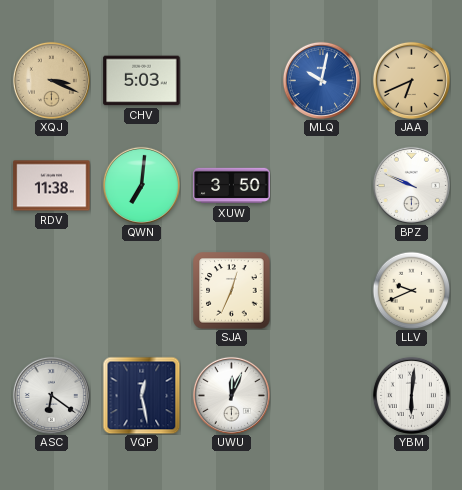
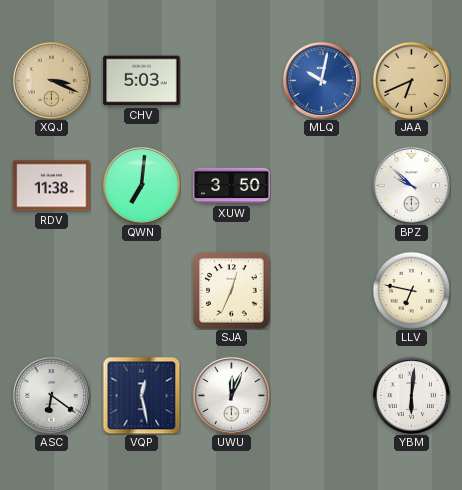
BPZ: 9:49 -> 9:52
LLV: 9:41 -> 6:47
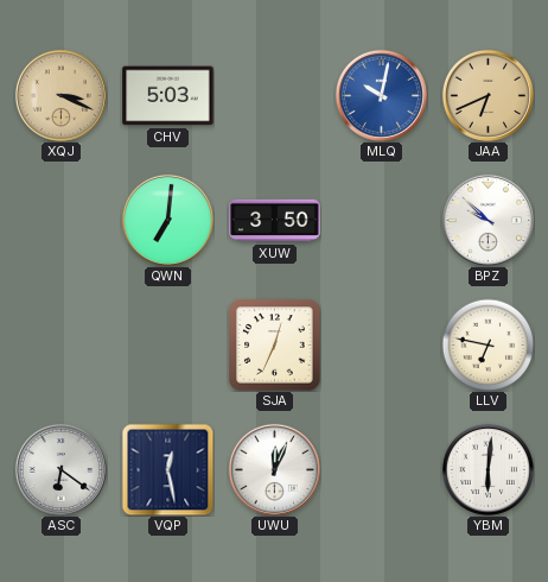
RDV: 11:38 -> none
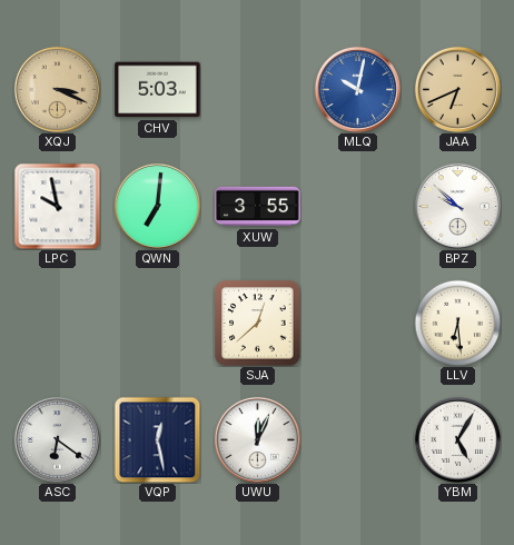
LPC: none -> 9:58
XUW: 3:50 -> 3:55
SJA: 12:34 -> 12:38
LLV: 6:47 -> 6:29
YBM: 6:01 -> 5:05
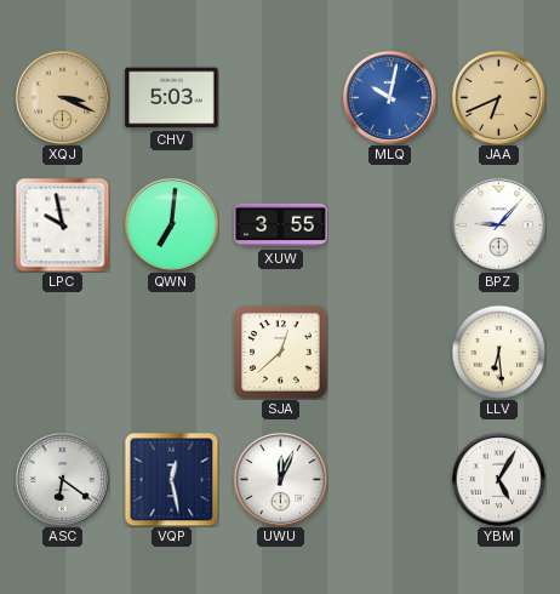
BPZ: 9:52 -> 9:07
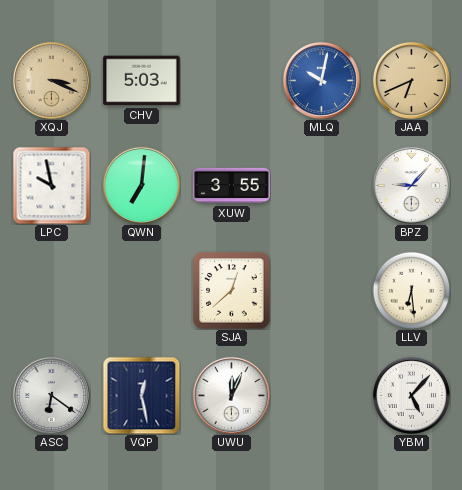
YBM: 5:05 -> 5:07
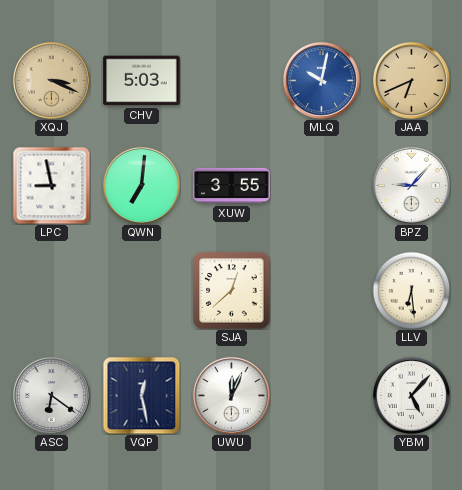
LPC: 9:58 -> 8:58
